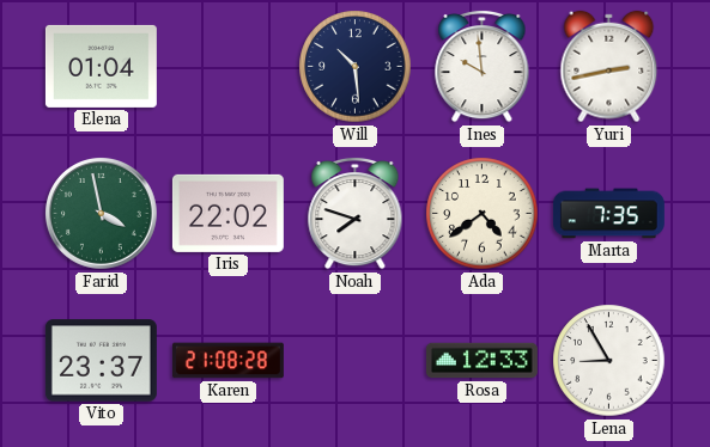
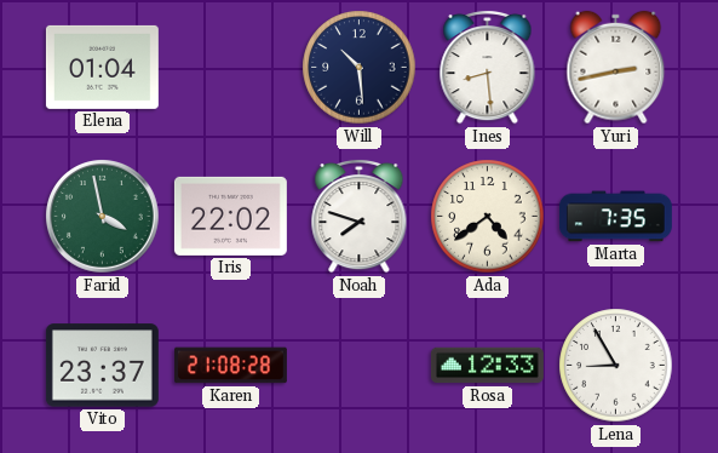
Ines: 9:59 -> 8:29
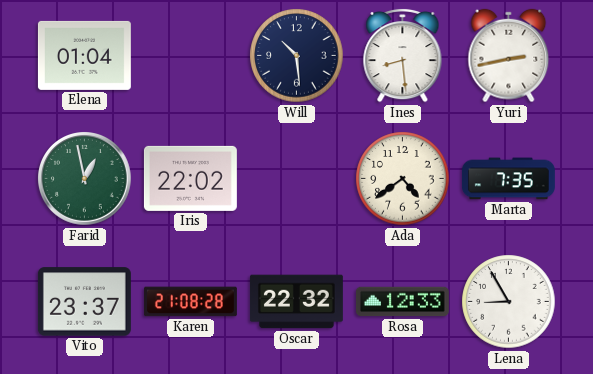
Farid: 3:58 -> 12:58
Noah: 7:48 -> none
Oscar: none -> 22:32
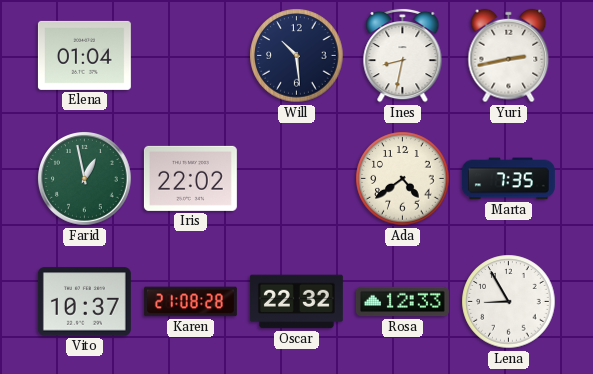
Ines: 8:29 -> 8:32
Vito: 23:37 -> 10:37
